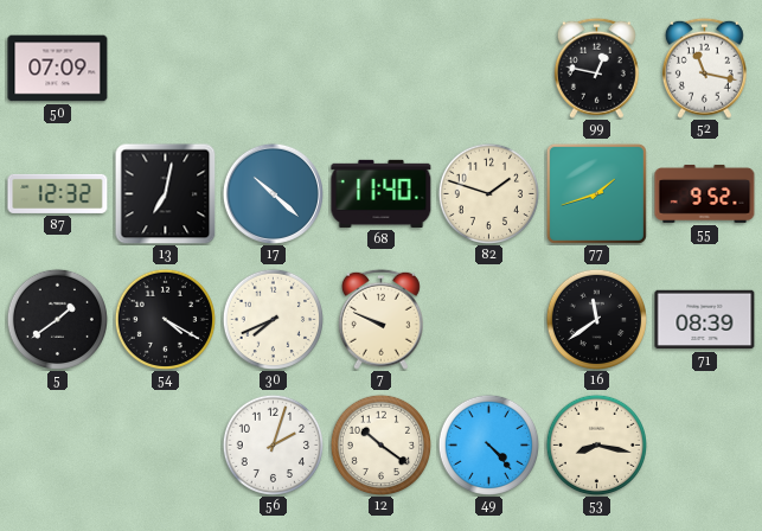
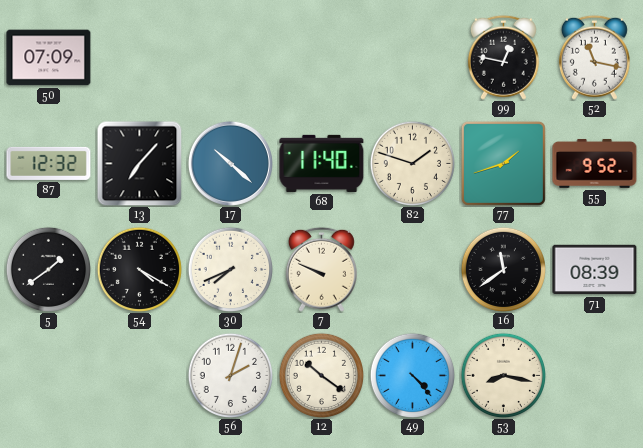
13: 7:02 -> 7:07
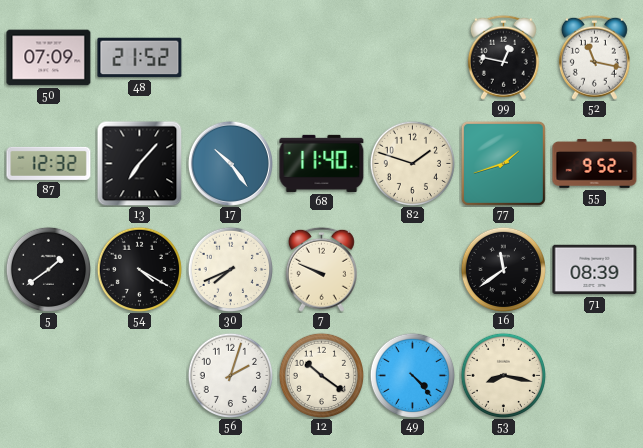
48: none -> 21:52
17: 10:22 -> 10:24
